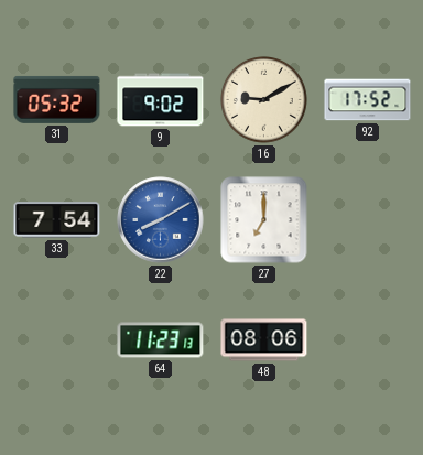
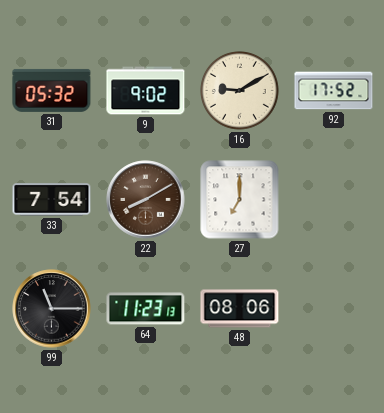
22 dial: blue -> brown
99: none -> 11:15
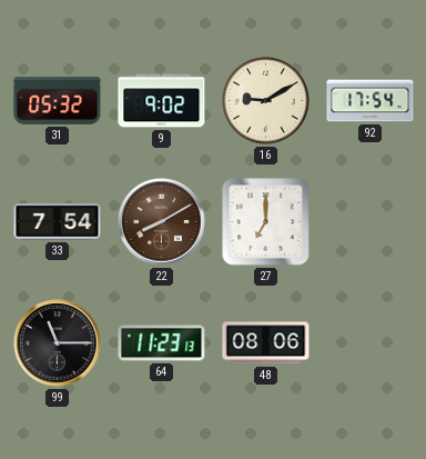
92: 17:52 -> 17:54
